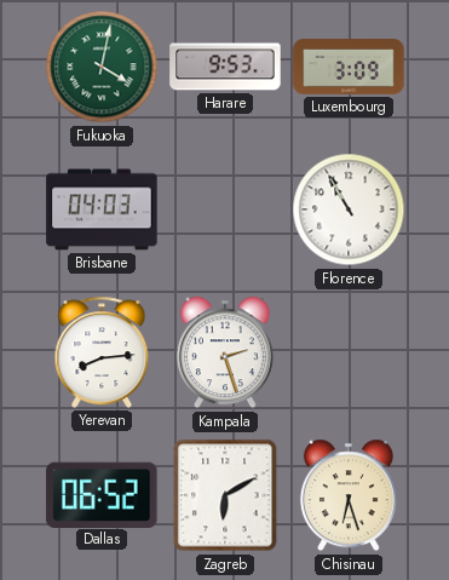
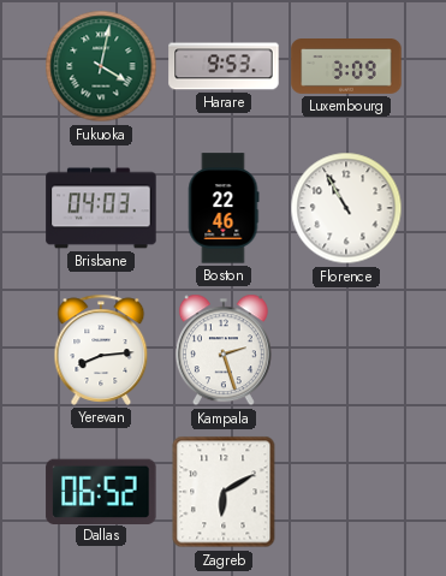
Boston: none -> 22:46
Chisinau: 6:27 -> none
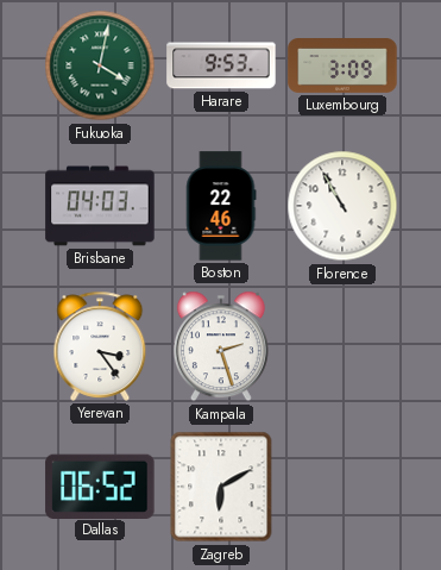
Yerevan: 8:14 -> 3:24
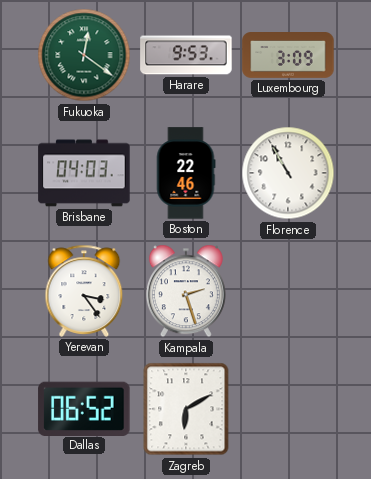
Fukuoka: 4:02 -> 12:21
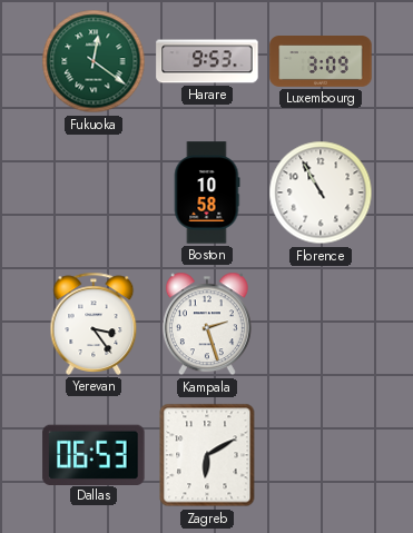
Brisbane: 04:03 -> none
Boston: 22:46 -> 10:58
Dallas: 06:52 -> 06:53
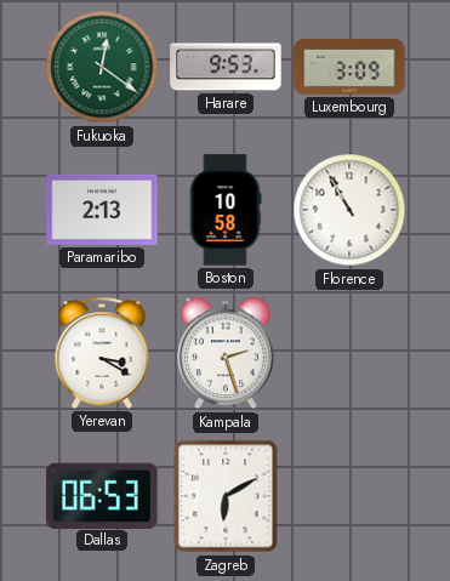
Paramaribo: none -> 2:13
Yerevan: 3:24 -> 3:20
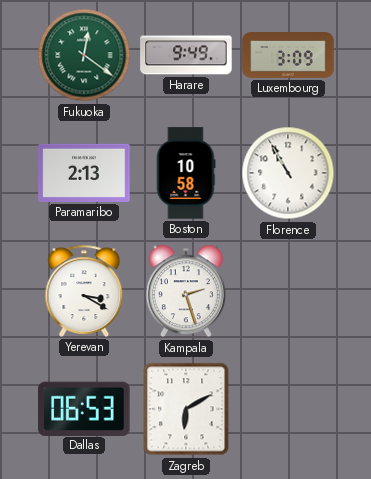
Harare: 9:53 -> 9:49
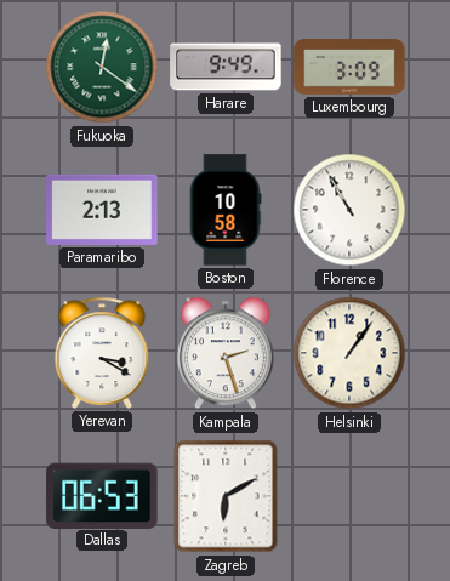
Helsinki: none -> 1:06
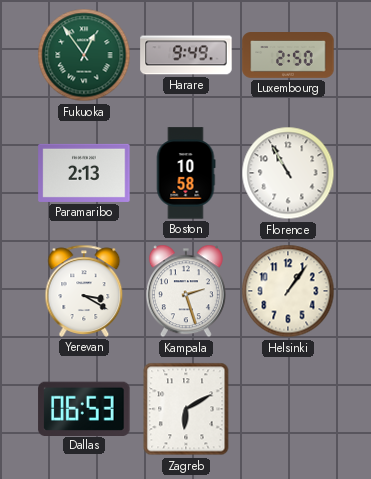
Fukuoka: 12:21 -> 12:54
Luxembourg: 3:09 -> 2:50
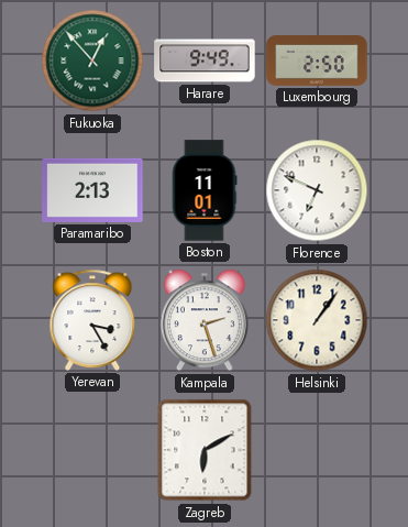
Fukuoka: 12:54 -> 12:53
Boston: 10:58 -> 11:01
Florence: 10:55 -> 6:49
Yerevan: 3:20 -> 3:25
Dallas: 06:53 -> none
